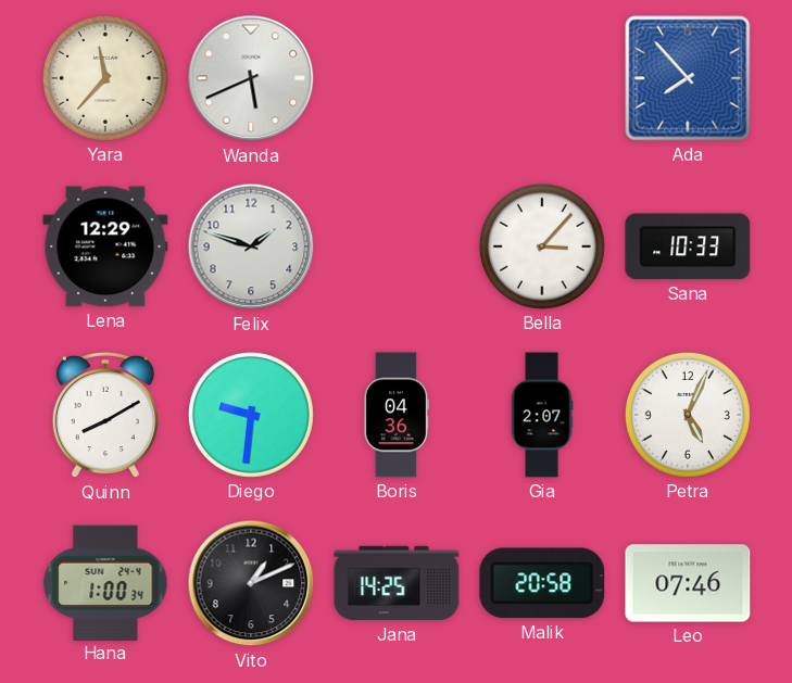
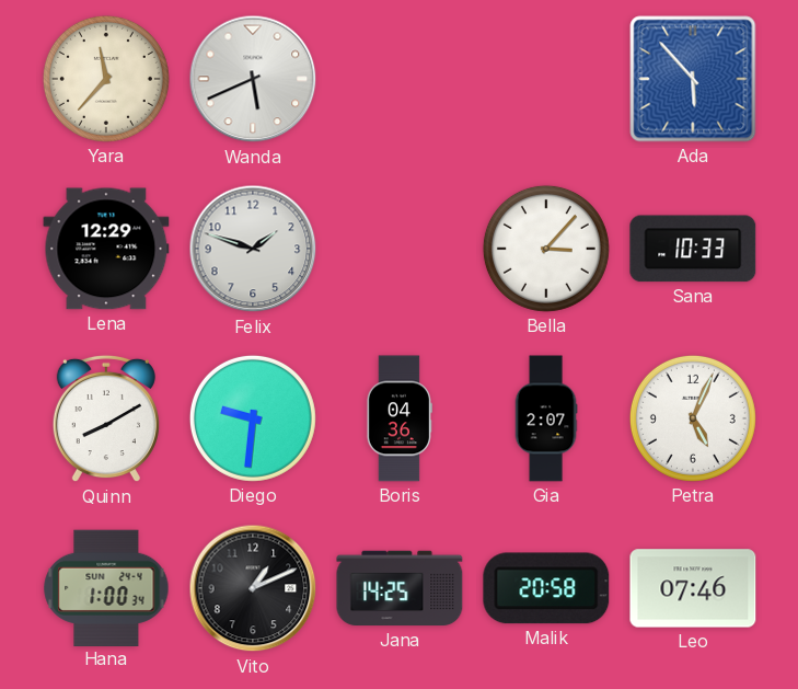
Ada: 7:53 -> 5:53
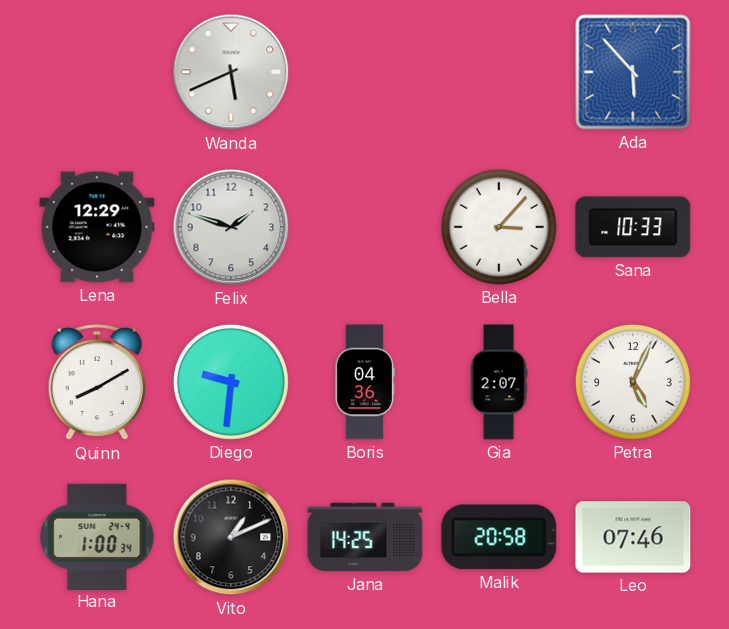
Yara: 11:37 -> none
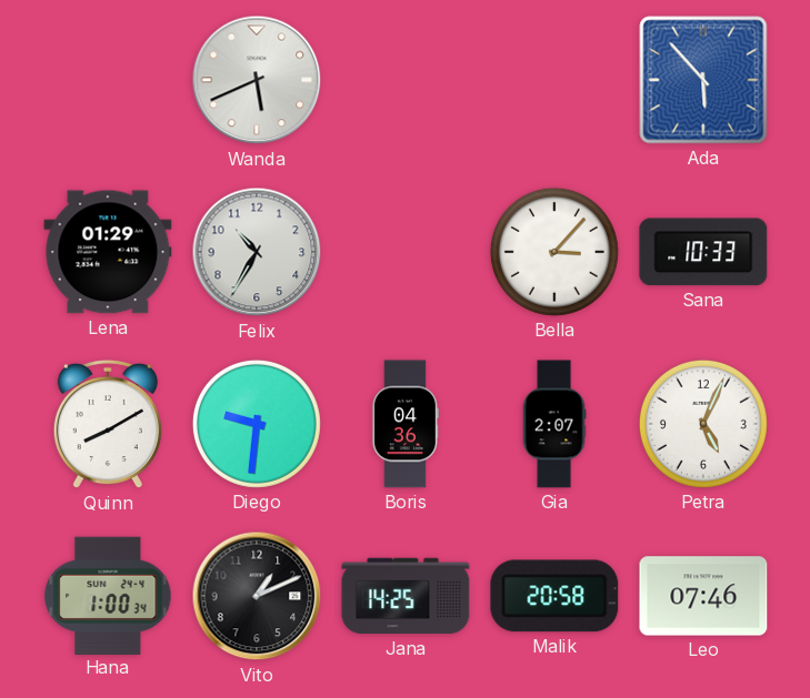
Lena: 12:29 -> 01:29
Felix: 1:48 -> 10:35
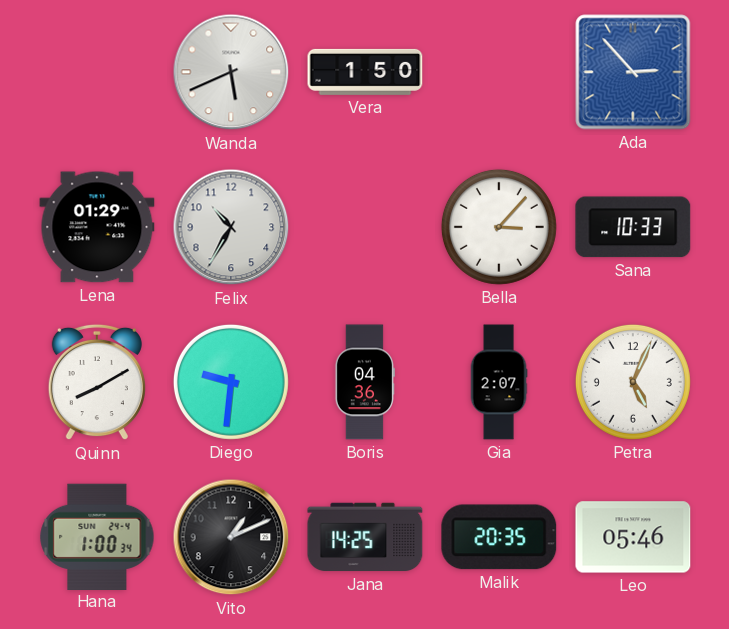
Vera: none -> 1:50
Ada: 5:53 -> 2:53
Malik: 20:58 -> 20:35
Leo: 07:46 -> 05:46
